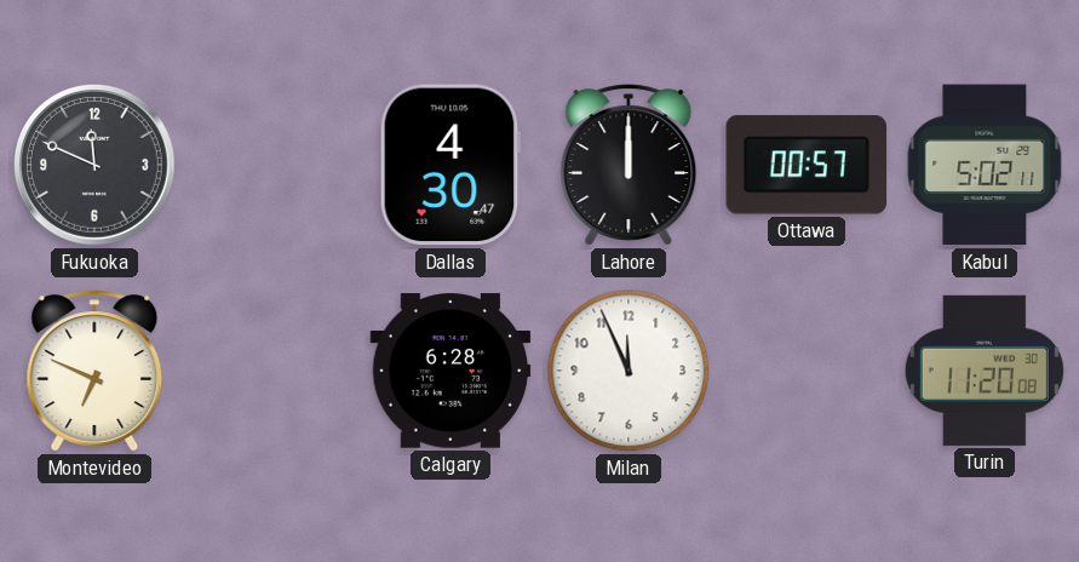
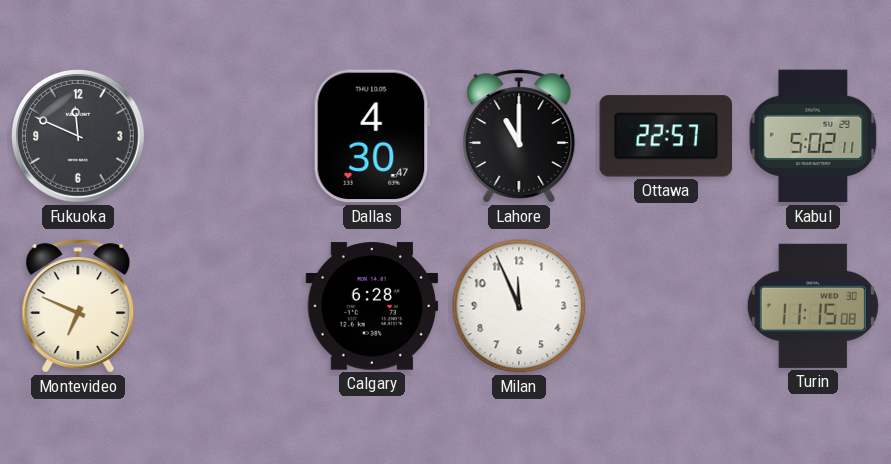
Lahore: 12:00 -> 11:00
Ottawa: 00:57 -> 22:57
Turin: 11:20 -> 11:15
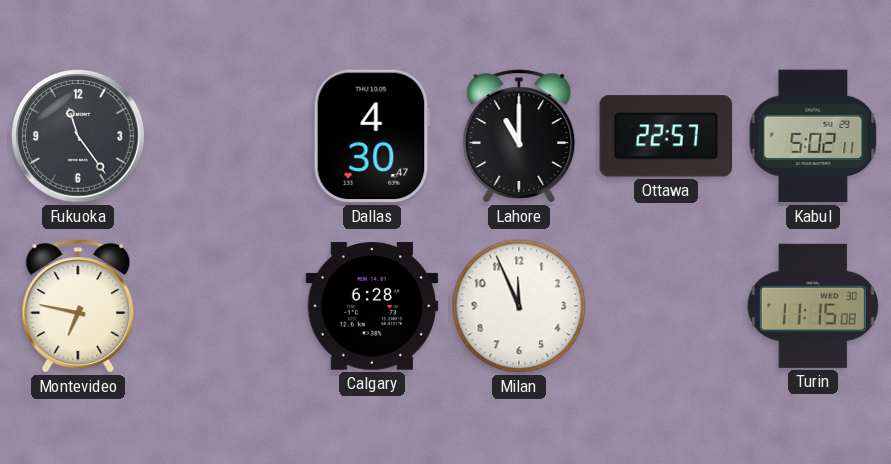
Fukuoka: 11:49 -> 11:24
Montevideo: 6:49 -> 6:47
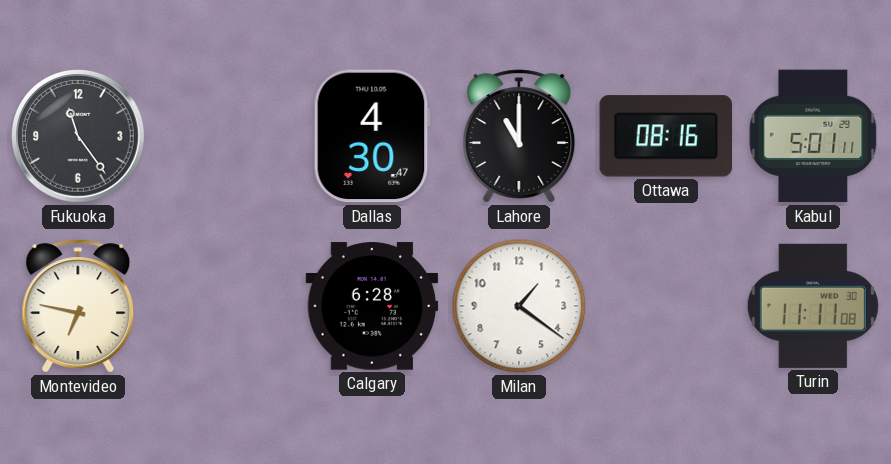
Ottawa: 22:57 -> 08:16
Kabul: 5:02 -> 5:01
Milan: 11:56 -> 1:21
Turin: 11:15 -> 11:11
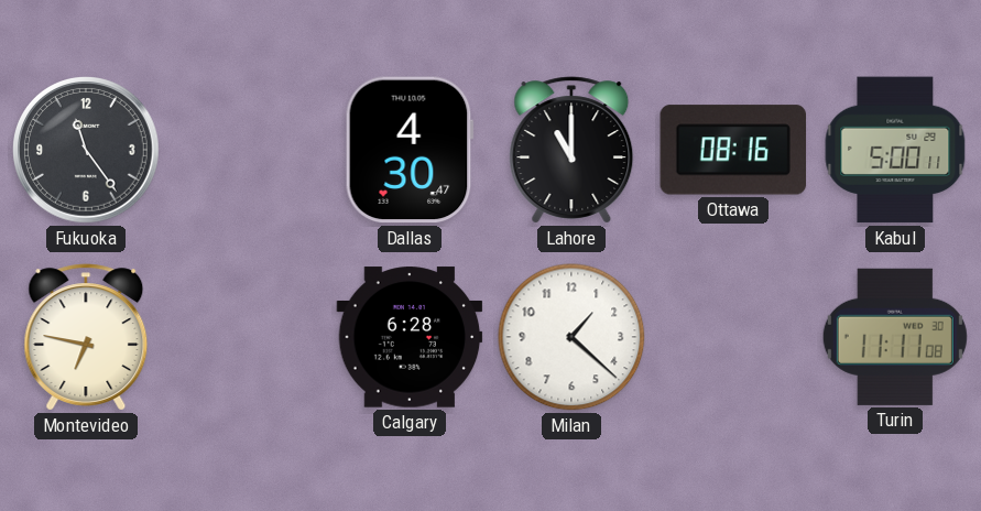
Kabul: 5:01 -> 5:00
Milan: 1:21 -> 1:22
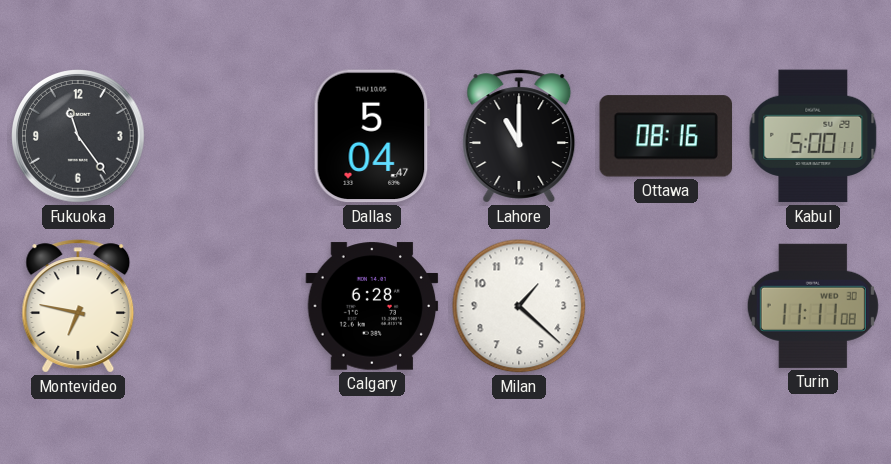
Dallas: 4:30 -> 5:04
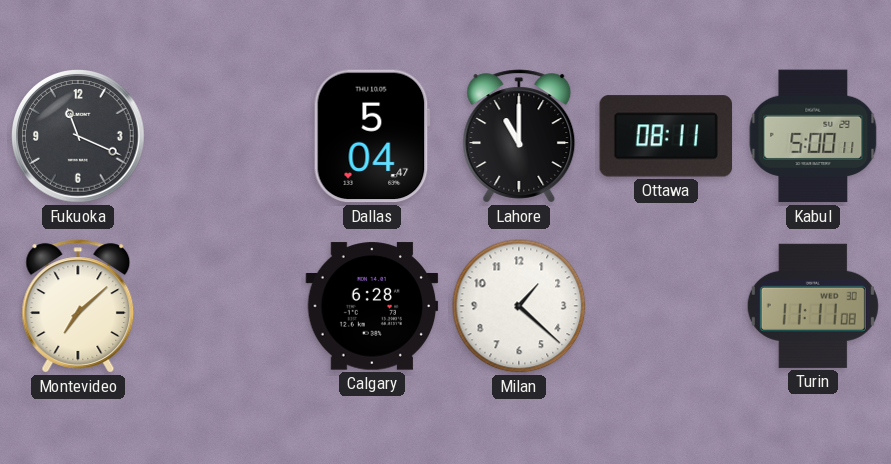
Fukuoka: 11:24 -> 11:19
Ottawa: 08:16 -> 08:11
Montevideo: 6:47 -> 7:08
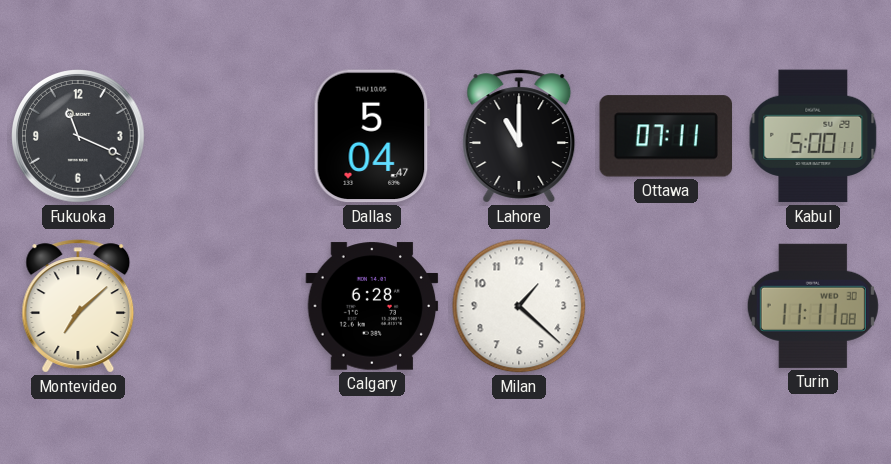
Ottawa: 08:11 -> 07:11
